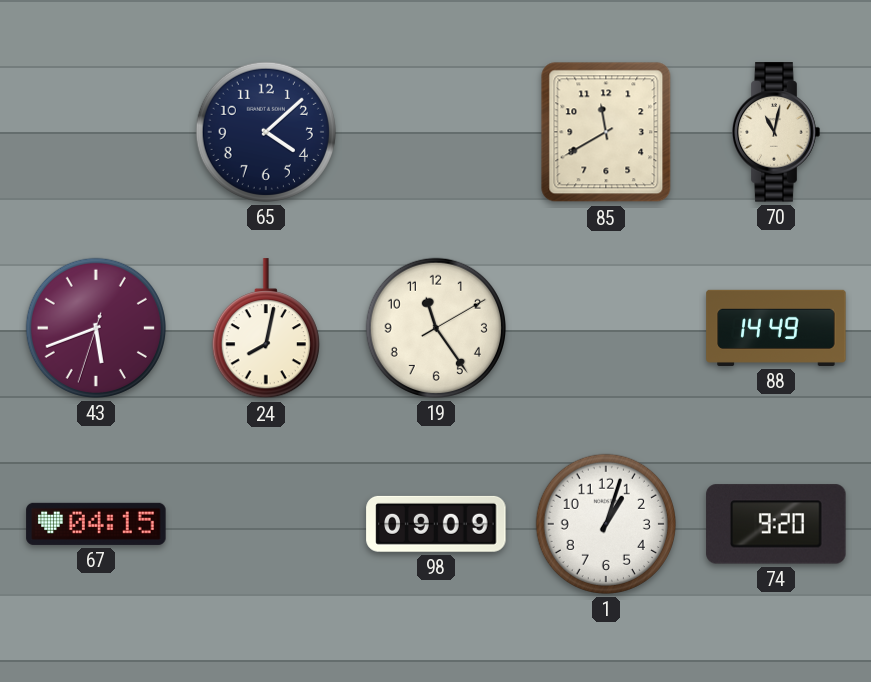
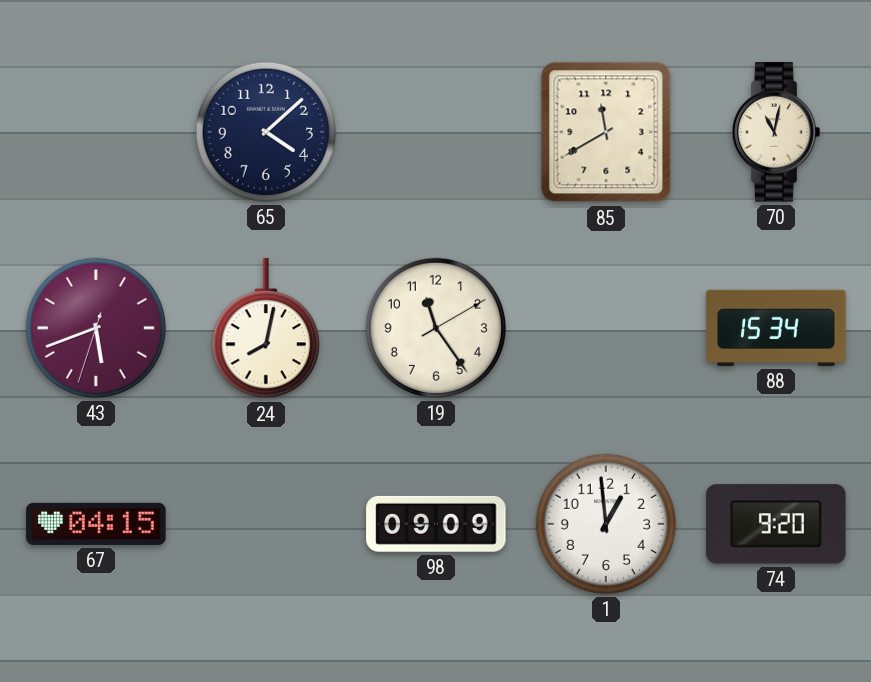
88: 14:49 -> 15:34
1: 1:03 -> 12:59
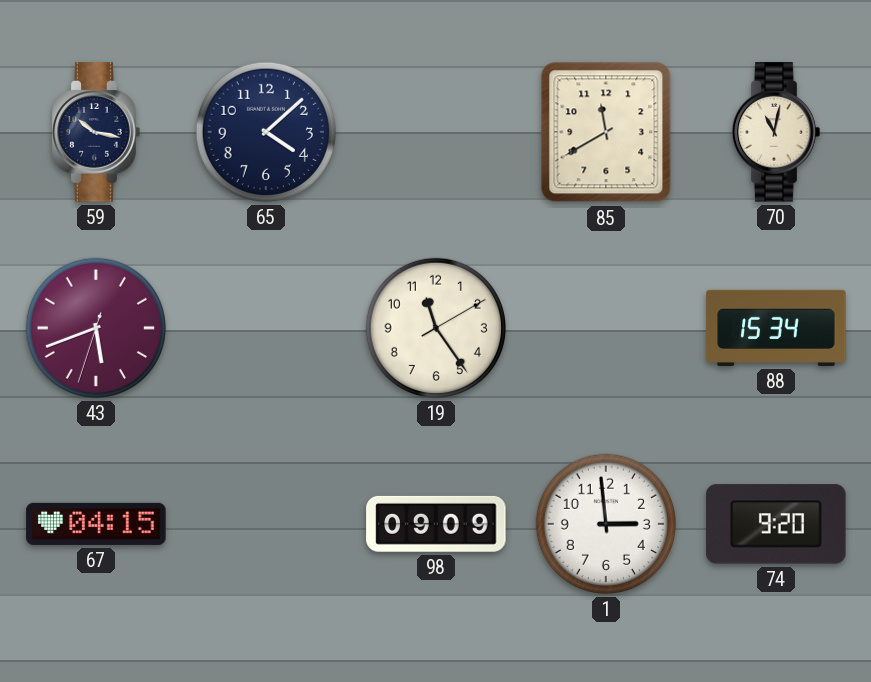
59: none -> 10:17
24: 8:02 -> none
1: 12:59 -> 2:59
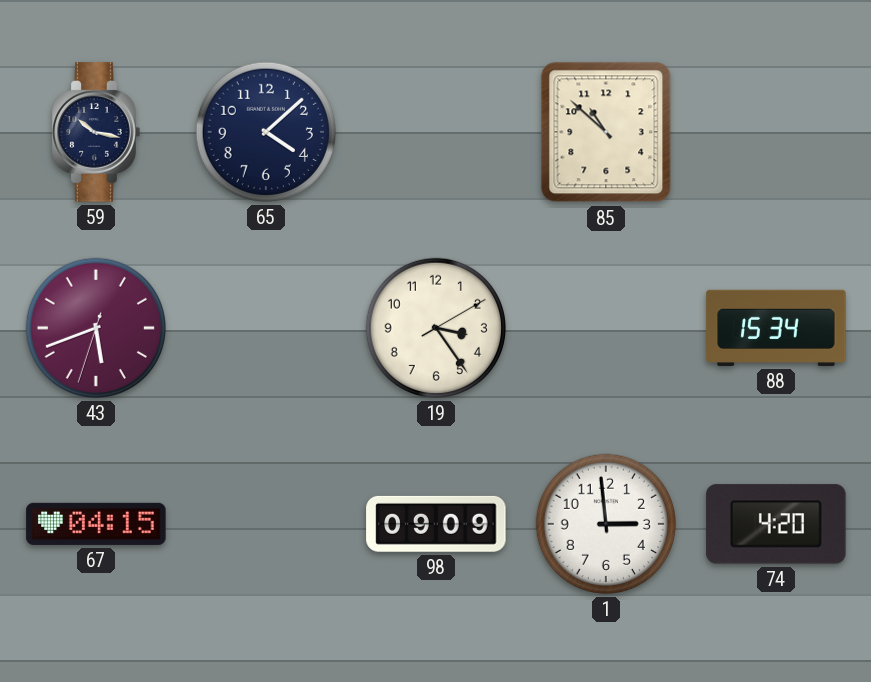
85: 11:40 -> 10:52
70: 11:02 -> none
19: 11:24 -> 3:24
74: 9:20 -> 4:20
